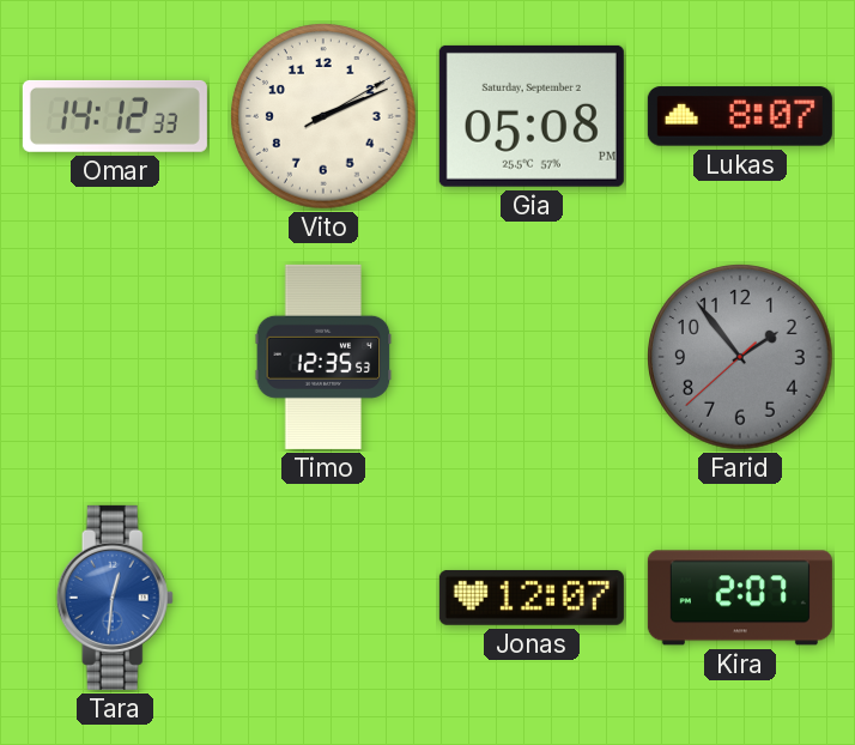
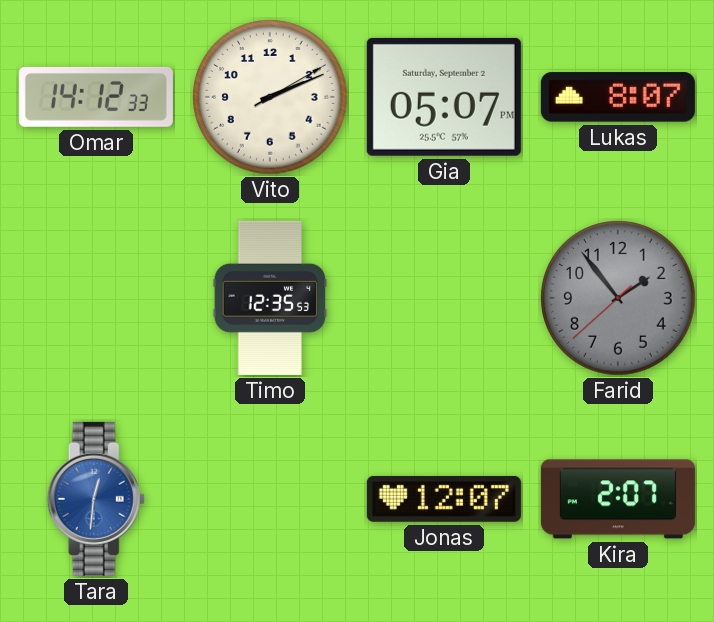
Gia: 05:08 -> 05:07
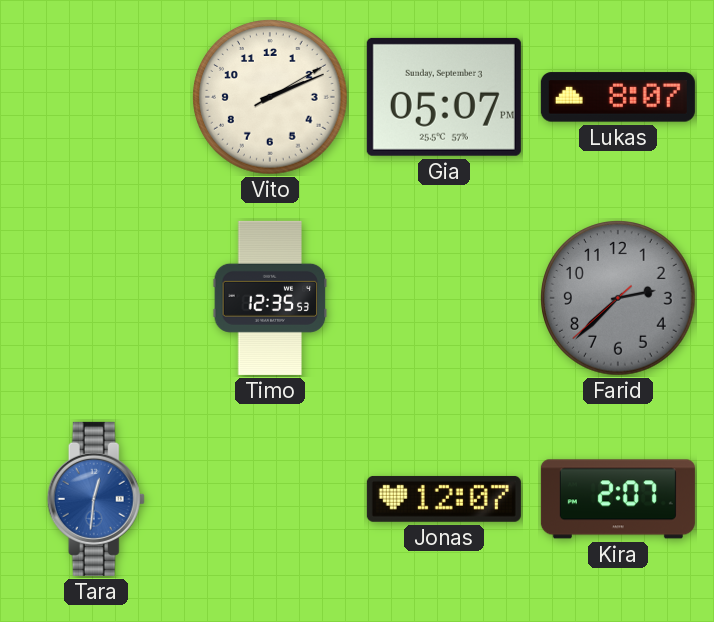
Omar: 14:12 -> none
Gia date: Saturday, September 2 -> Sunday, September 3
Farid: 1:53 -> 2:37
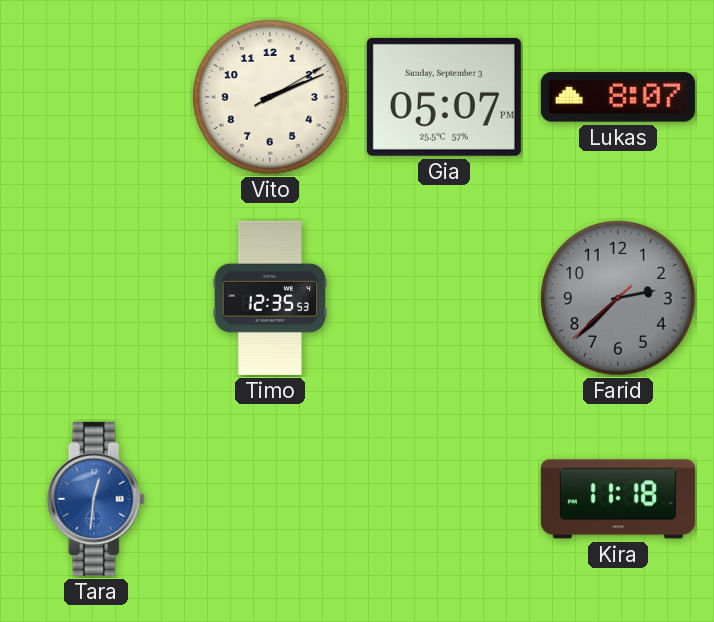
Jonas: 12:07 -> none
Kira: 2:07 -> 11:18
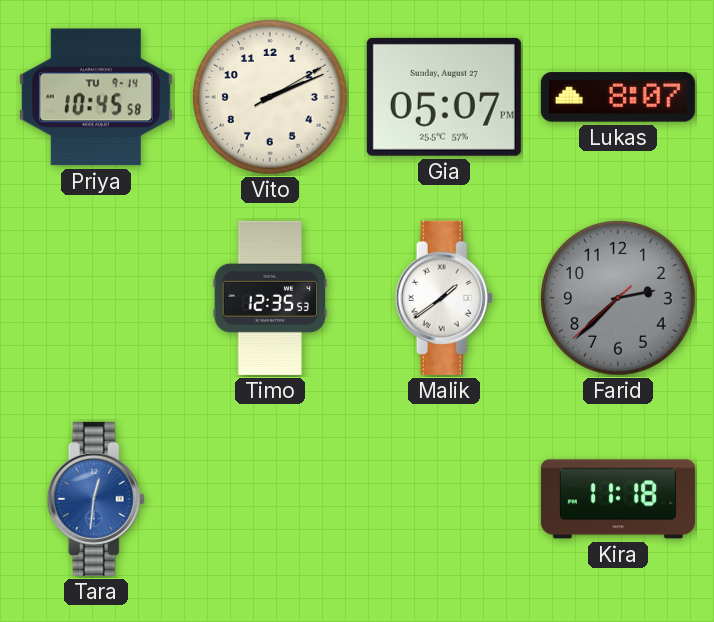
Priya: none -> 10:45
Gia date: Sunday, September 3 -> Sunday, August 27
Malik: none -> 1:39
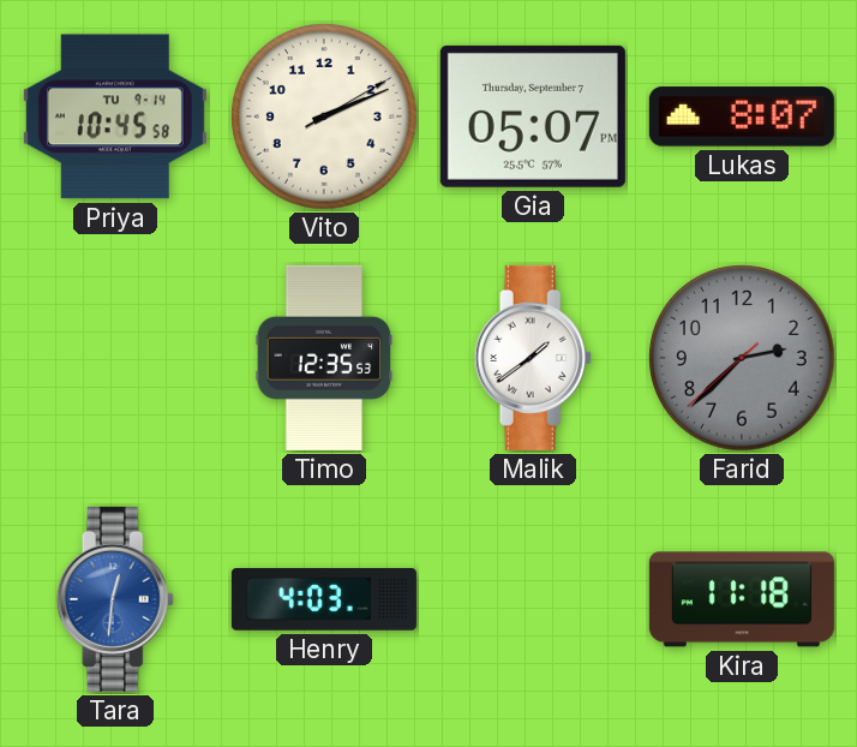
Gia date: Sunday, August 27 -> Thursday, September 7
Henry: none -> 4:03
